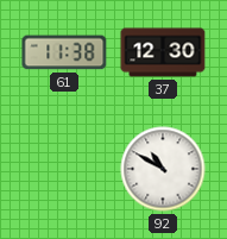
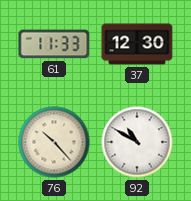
61: 11:38 -> 11:33
76: none -> 10:23
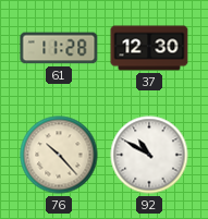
61: 11:33 -> 11:28
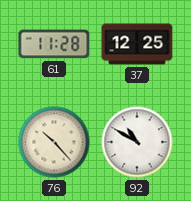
37: 12:30 -> 12:25
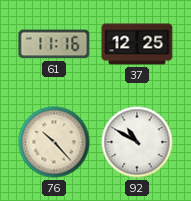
61: 11:28 -> 11:16
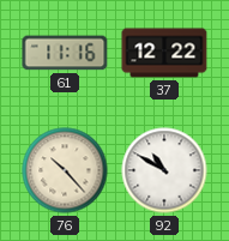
37: 12:25 -> 12:22
